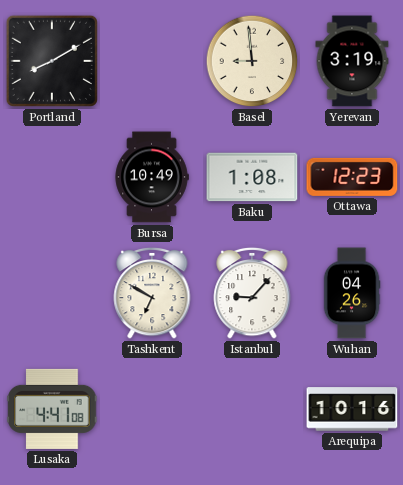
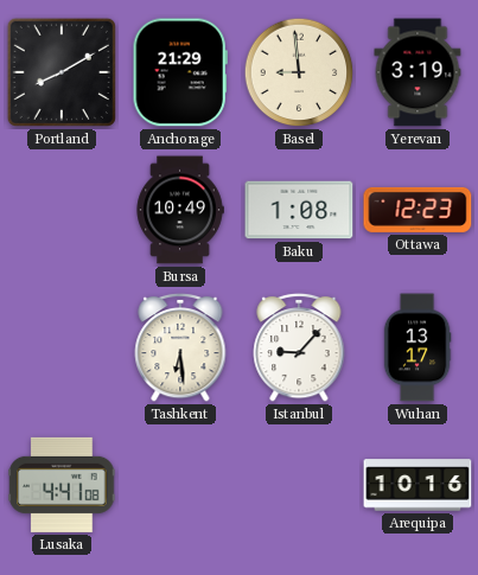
Anchorage: none -> 21:29
Tashkent: 6:50 -> 6:29
Wuhan: 04:26 -> 13:17
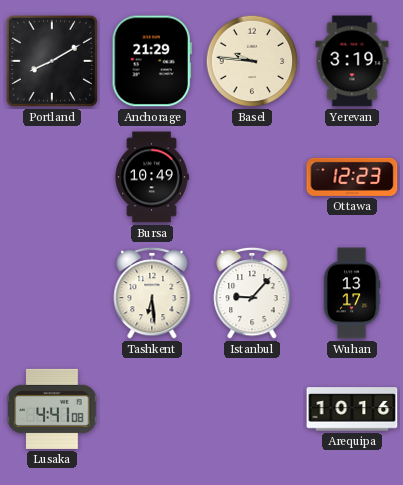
Basel: 8:59 -> 9:46
Baku: 1:08 -> none
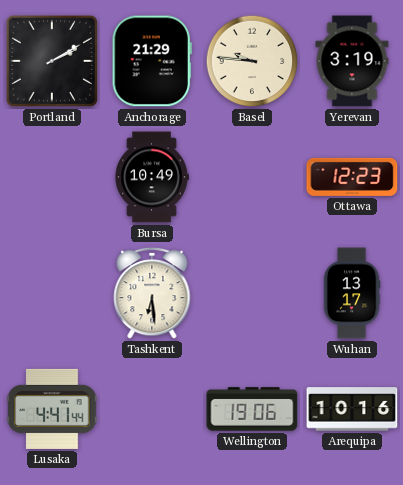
Portland: 8:10 -> 2:10
Istanbul: 9:07 -> none
Lusaka: 4:41:08 -> 4:41:44
Wellington: none -> 19:06
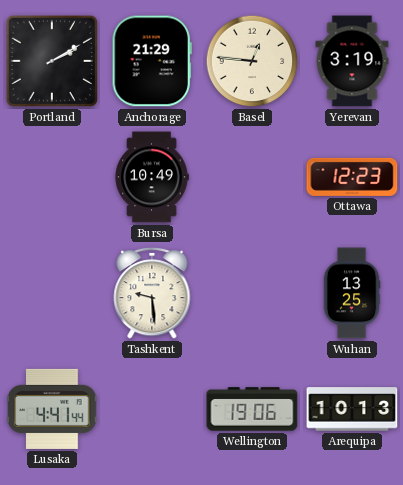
Basel: 9:46 -> 12:46
Tashkent: 6:29 -> 9:29
Wuhan: 13:17 -> 13:25
Arequipa: 10:16 -> 10:13
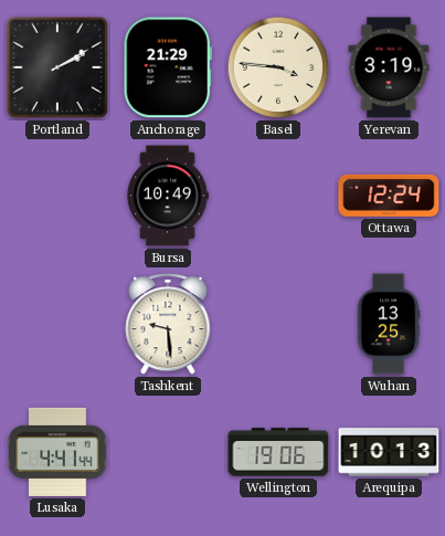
Basel: 12:46 -> 3:46
Ottawa: 12:23 -> 12:24
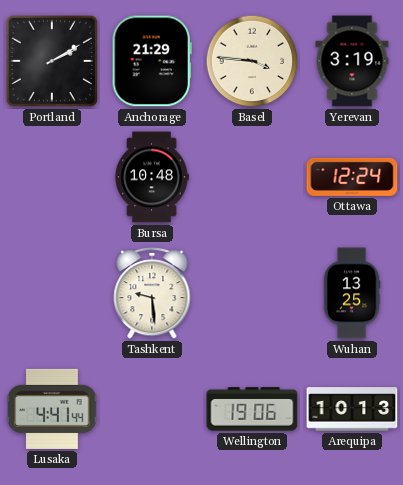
Bursa: 10:49 -> 10:48
